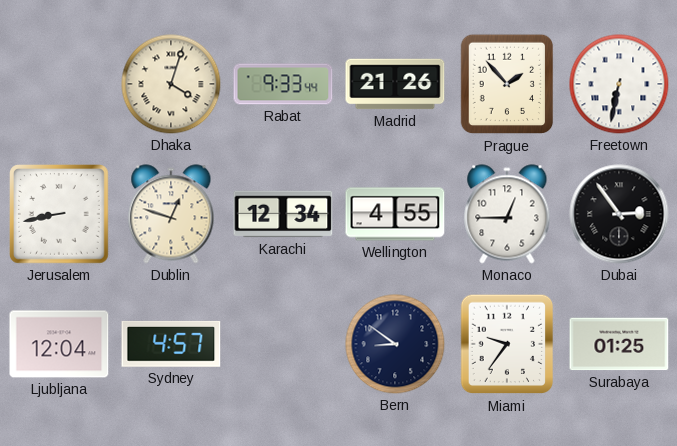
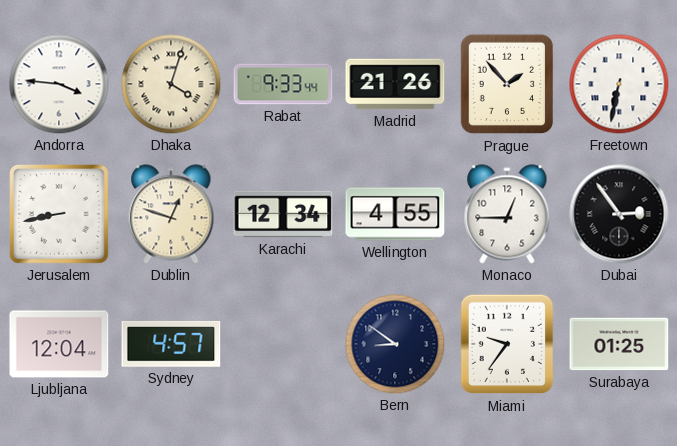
Andorra: none -> 3:46
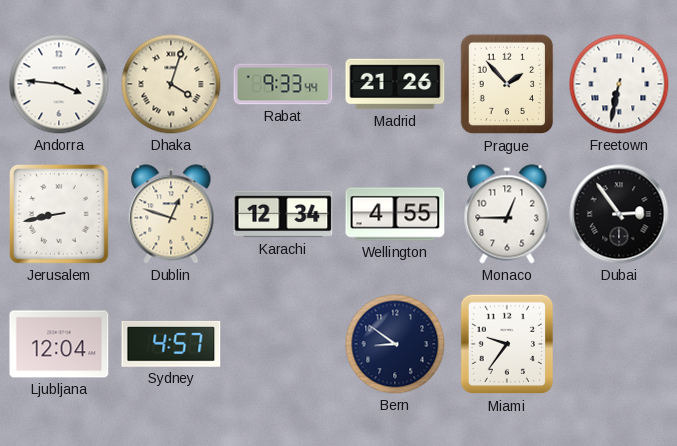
Surabaya: 01:25 -> none
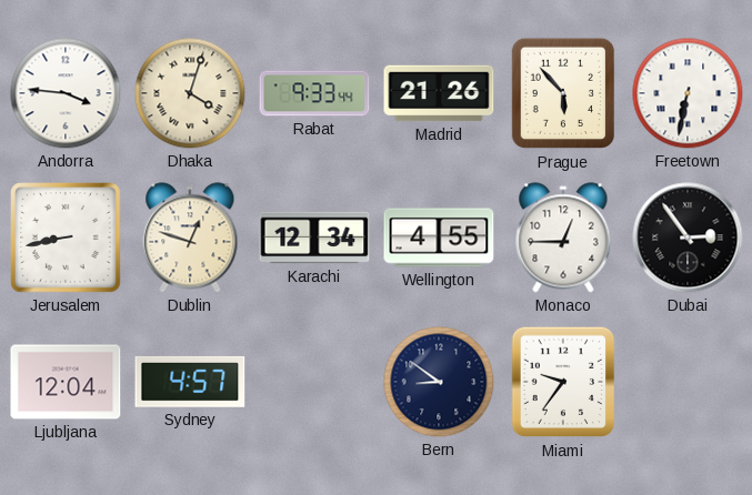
Prague: 1:53 -> 5:53
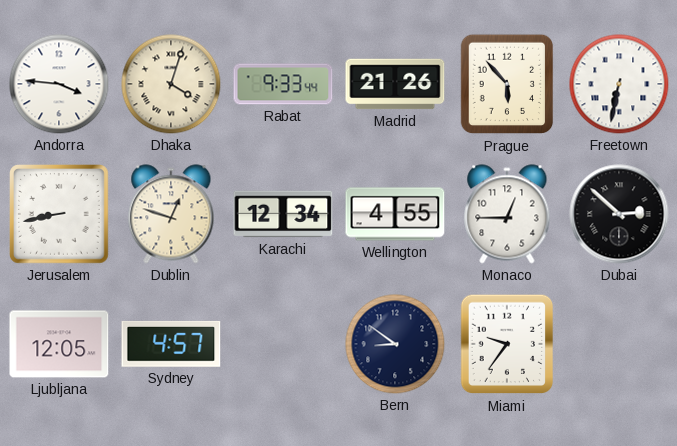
Dubai: 2:54 -> 2:52
Ljubljana: 12:04 -> 12:05
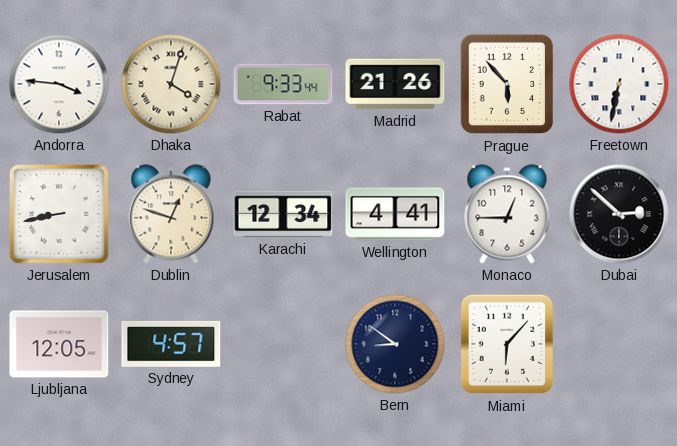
Wellington: 4:55 -> 4:41
Miami: 9:36 -> 6:07
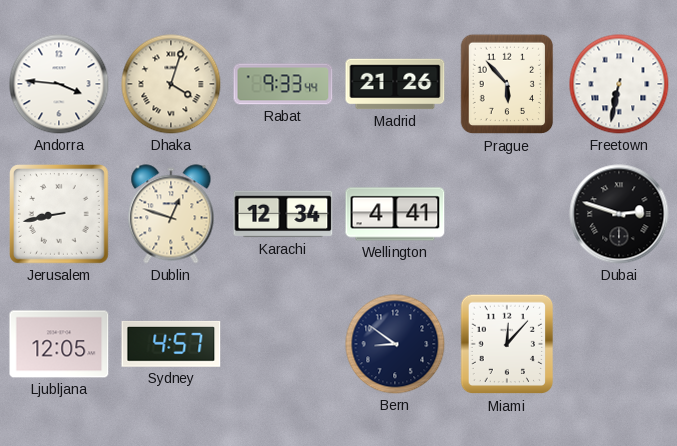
Monaco: 12:45 -> none
Dubai: 2:52 -> 2:48
Miami: 6:07 -> 12:07
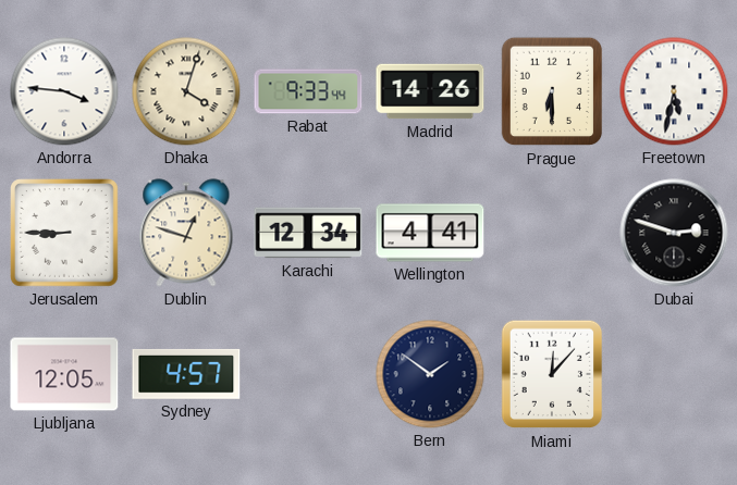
Madrid: 21:26 -> 14:26
Prague: 5:53 -> 6:30
Freetown: 6:32 -> 5:32
Jerusalem: 8:43 -> 8:45
Bern: 8:51 -> 1:51
